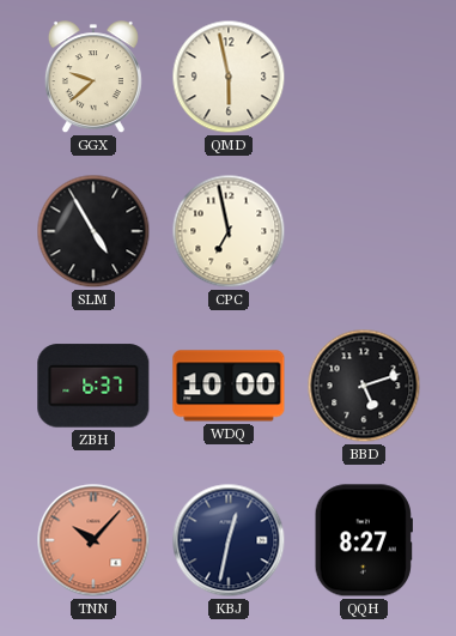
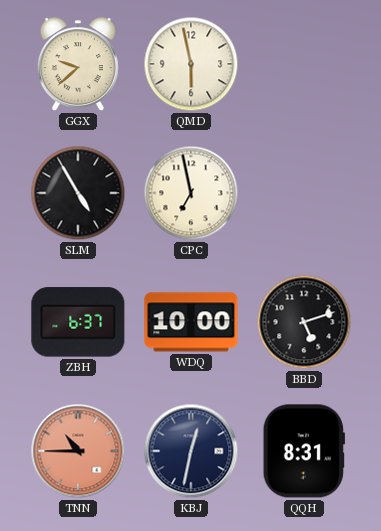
TNN: 10:07 -> 10:45
QQH: 8:27 -> 8:31
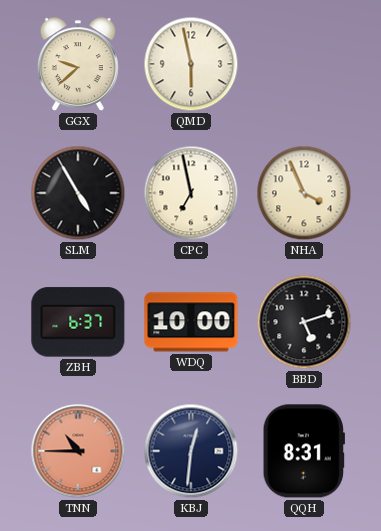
NHA: none -> 3:56
KBJ: 12:32 -> 12:31
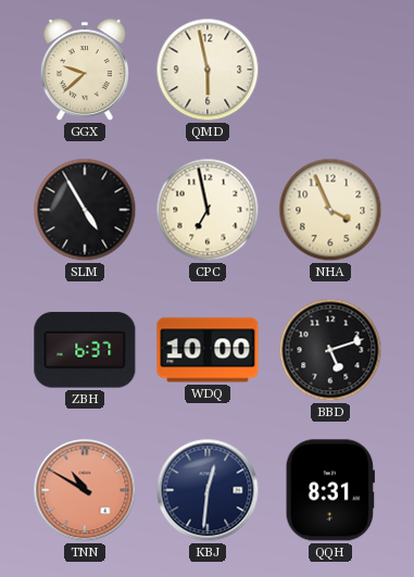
TNN: 10:45 -> 10:50
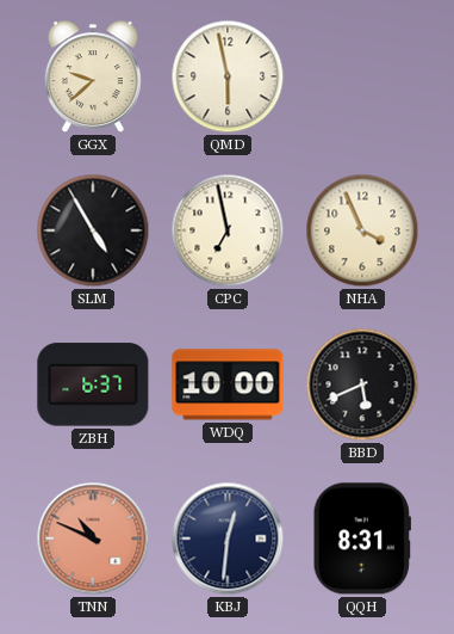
BBD: 5:12 -> 5:41
TNN: 10:50 -> 10:49
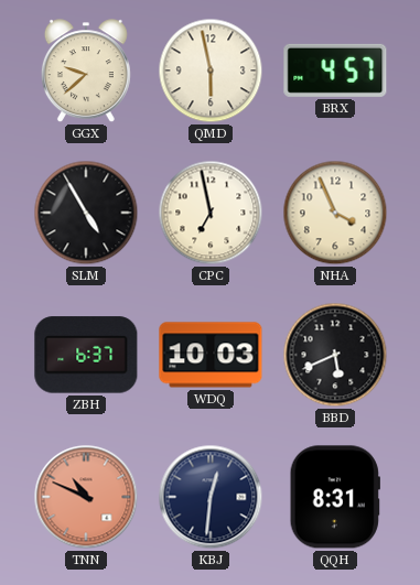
BRX: none -> 4:57
WDQ: 10:00 -> 10:03
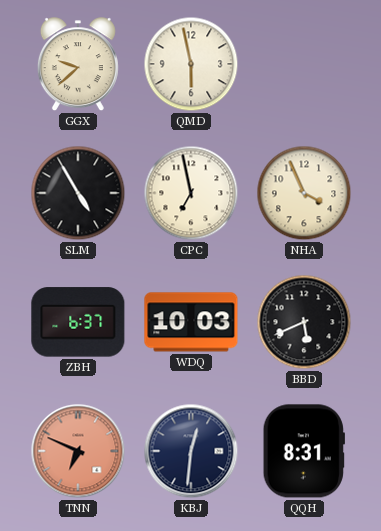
BRX: 4:57 -> none
TNN: 10:49 -> 6:49
